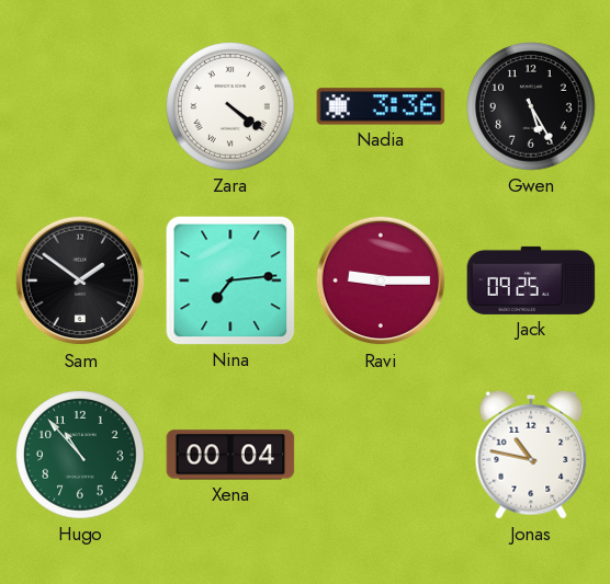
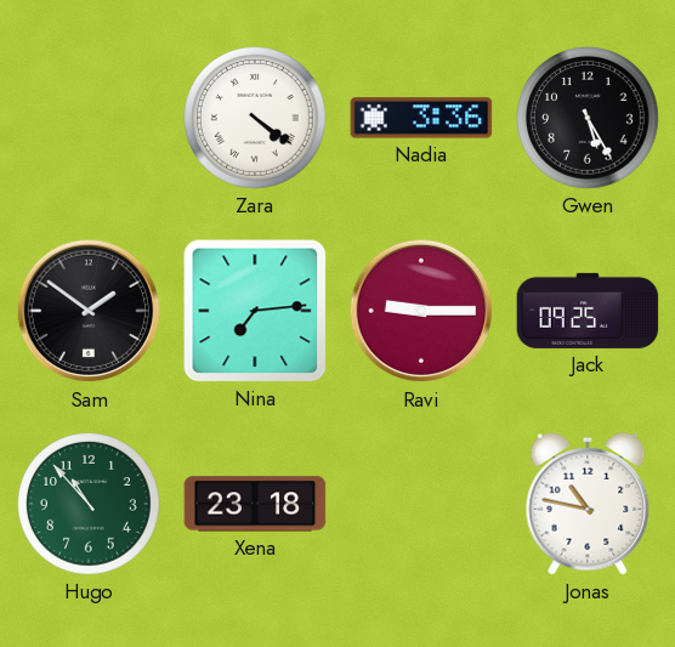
Xena: 00:04 -> 23:18
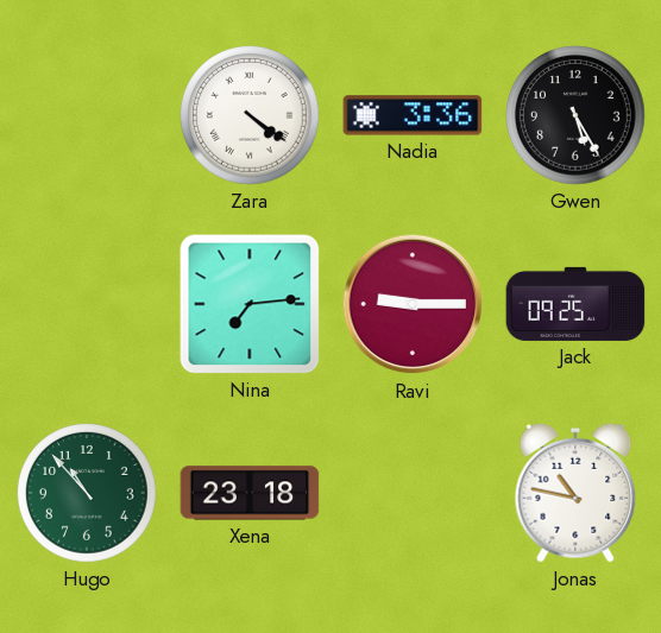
Sam: 1:51 -> none
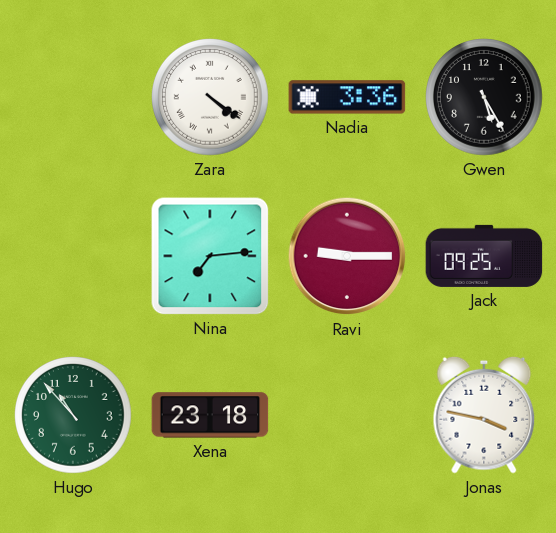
Jonas: 10:47 -> 3:47
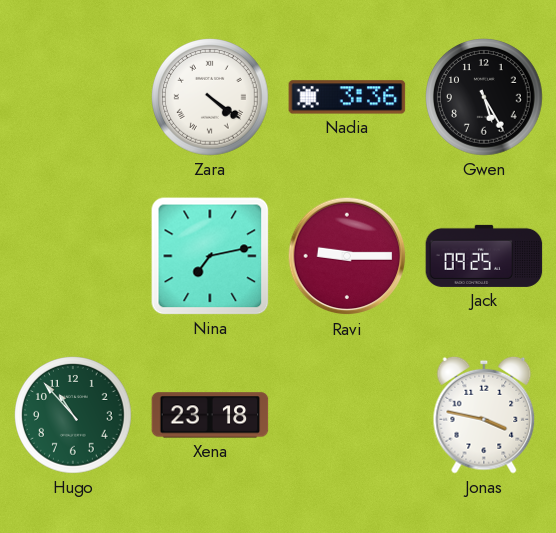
Nina: 7:14 -> 7:13
